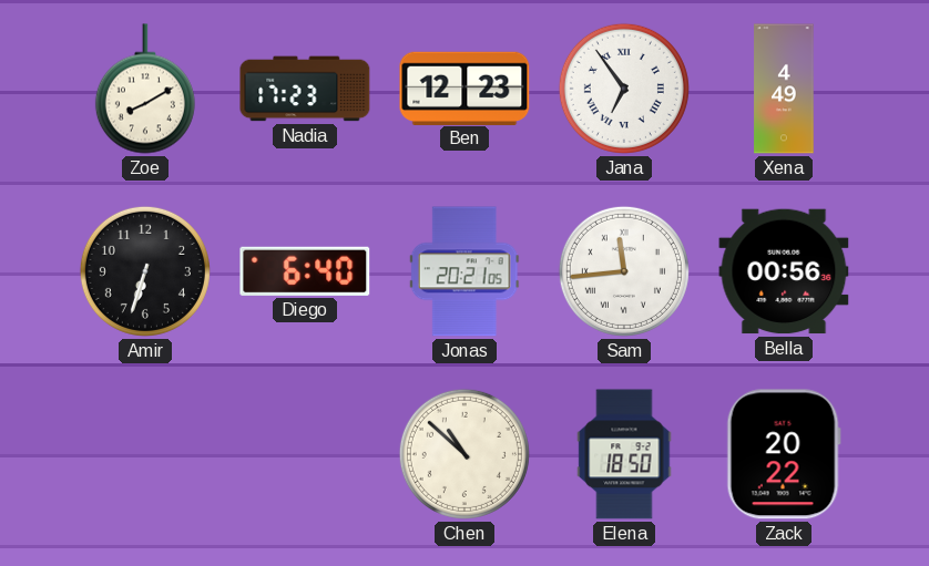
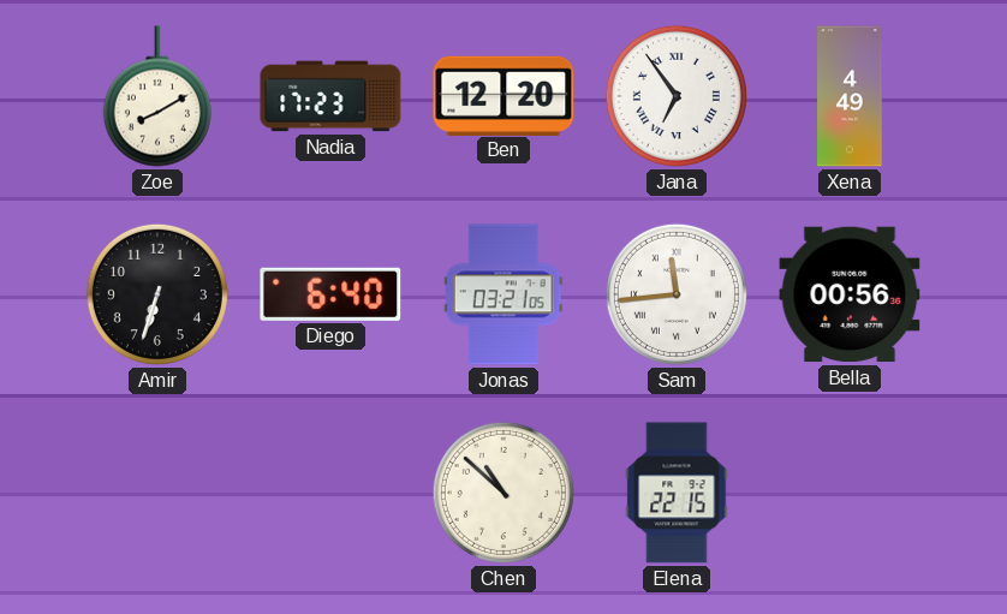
Ben: 12:23 -> 12:20
Jonas: 20:21 -> 03:21
Elena: 18:50 -> 22:15
Zack: 20:22 -> none
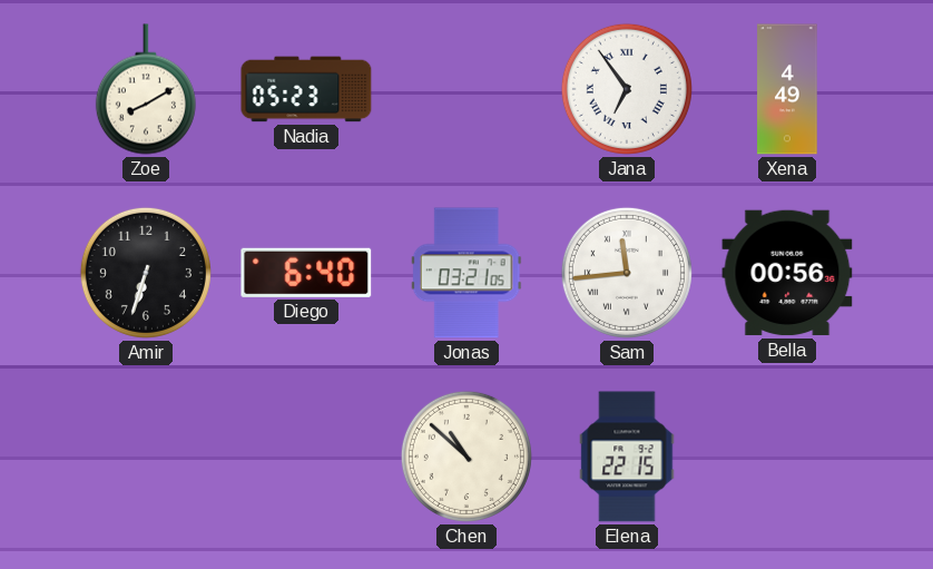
Nadia: 17:23 -> 05:23
Ben: 12:20 -> none
